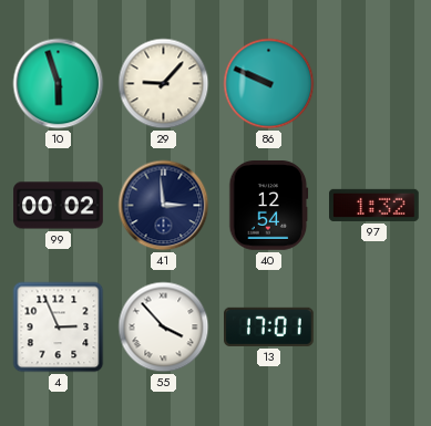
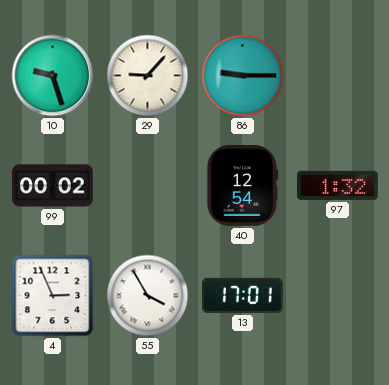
10: 5:57 -> 9:27
86: 9:49 -> 9:15
41: 2:59 -> none
55: 3:53 -> 3:55
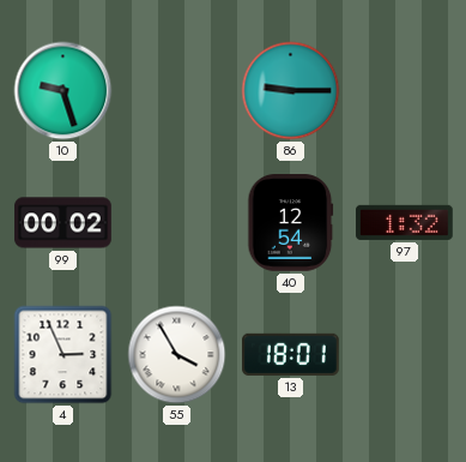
29: 9:07 -> none
13: 17:01 -> 18:01
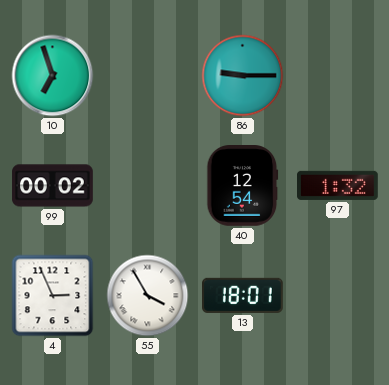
10: 9:27 -> 6:57
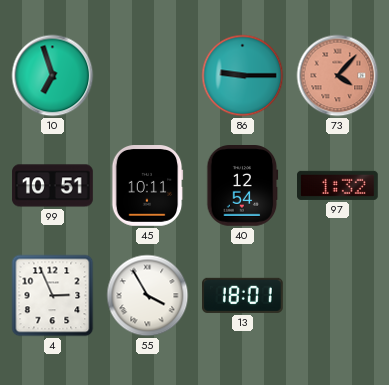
73: none -> 4:07
99: 00:02 -> 10:51
45: none -> 10:11
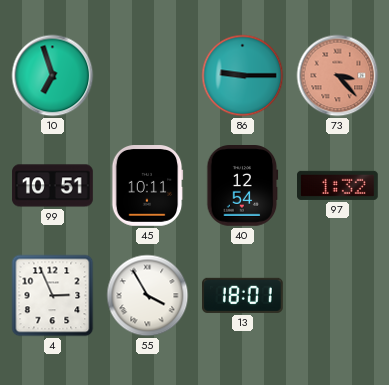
73: 4:07 -> 3:23
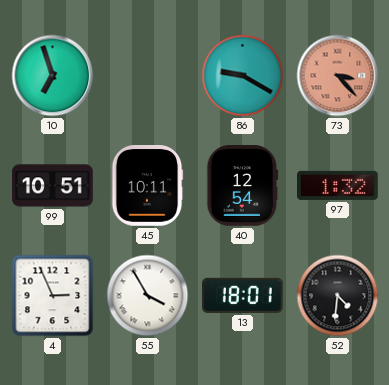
86: 9:15 -> 9:20
52: none -> 4:31
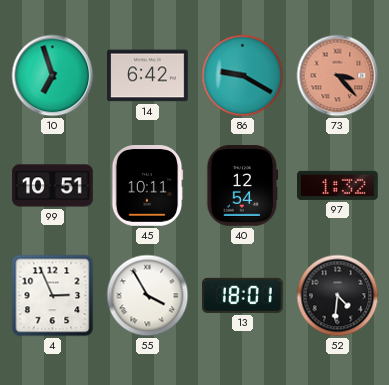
14: none -> 6:42
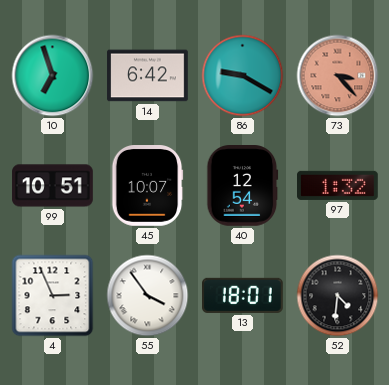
45: 10:11 -> 10:07
55: 3:55 -> 3:54
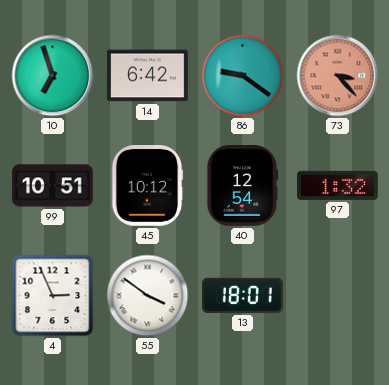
86: 9:20 -> 9:21
45: 10:07 -> 10:12
55: 3:54 -> 3:51
52: 4:31 -> none
